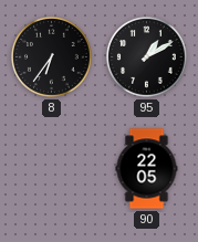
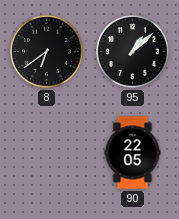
8: 6:36 -> 6:39
95: 1:10 -> 1:08
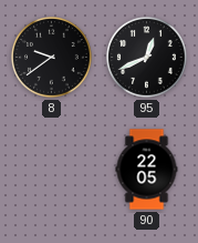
8: 6:39 -> 9:39
95: 1:08 -> 12:41
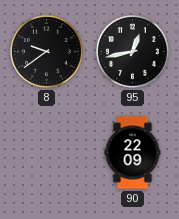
95: 12:41 -> 12:43
90: 22:05 -> 22:09
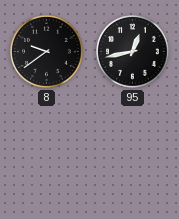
90: 22:09 -> none
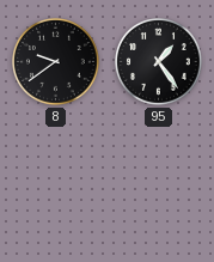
95: 12:43 -> 1:24
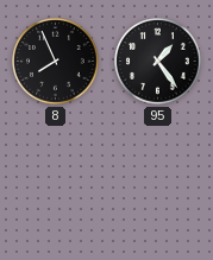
8: 9:39 -> 7:56
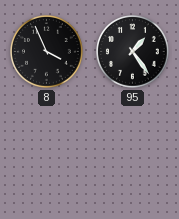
8: 7:56 -> 3:56
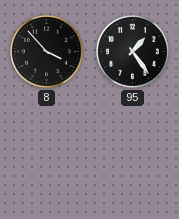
8: 3:56 -> 3:53
